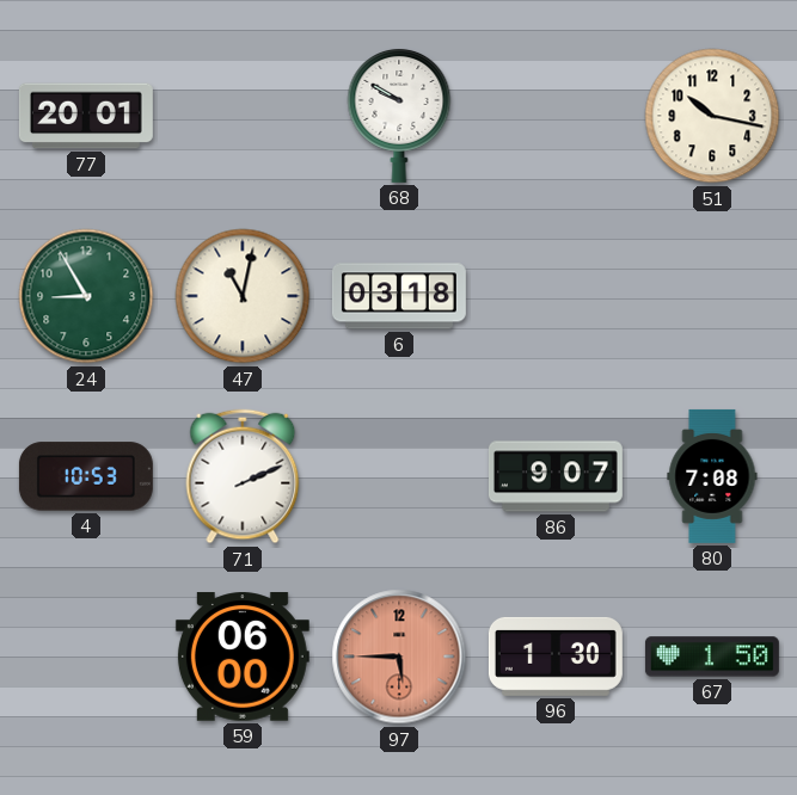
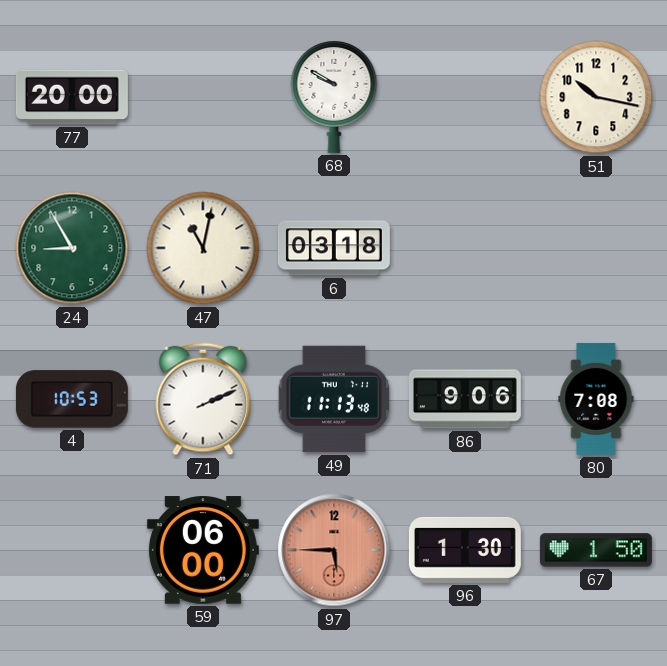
77: 20:01 -> 20:00
49: none -> 11:13
86: 9:07 -> 9:06
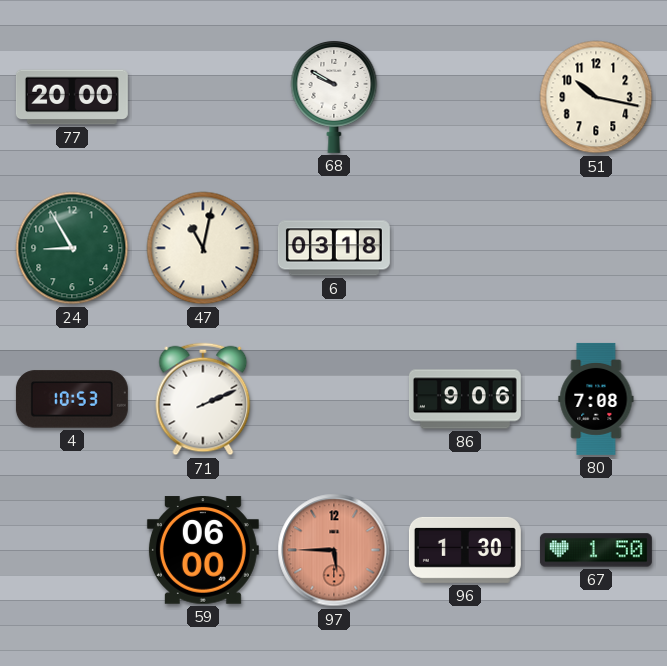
49: 11:13 -> none
